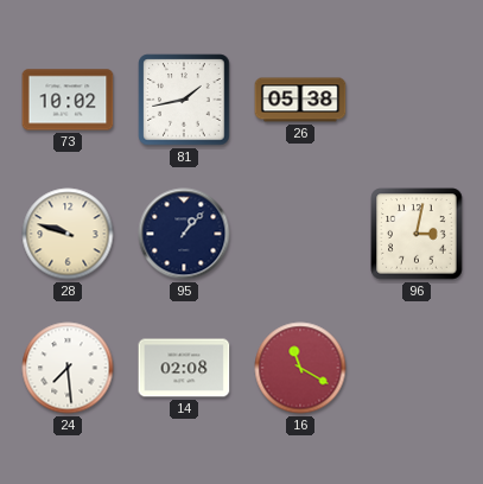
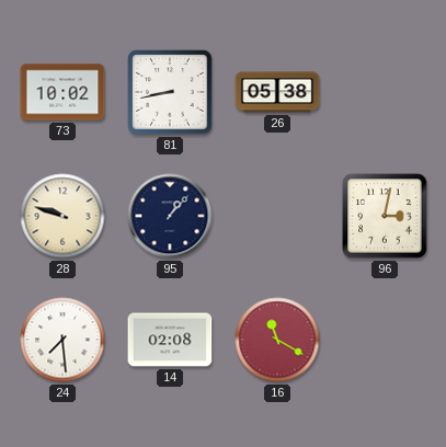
81: 1:43 -> 8:43
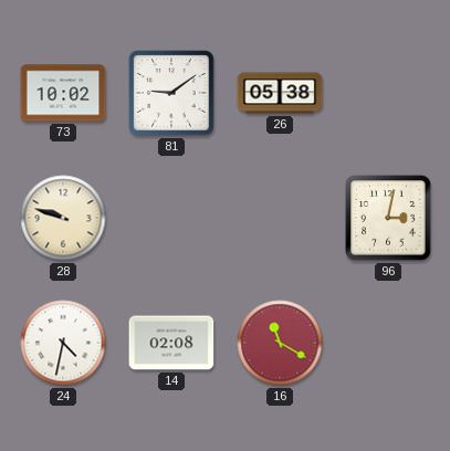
81: 8:43 -> 9:09
95: 1:07 -> none
24: 7:29 -> 4:32
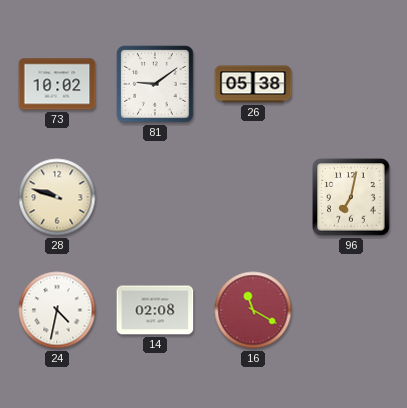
96: 3:02 -> 7:02
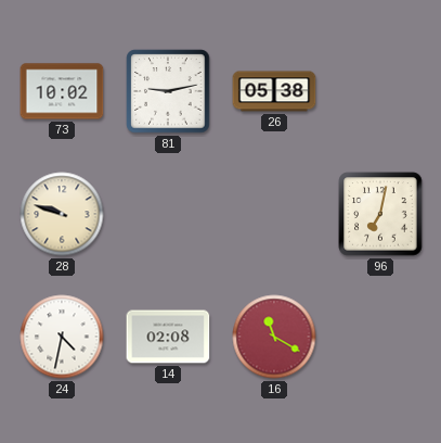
81: 9:09 -> 9:13
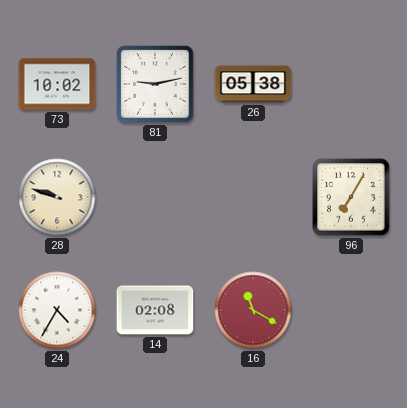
96: 7:02 -> 7:05
24: 4:32 -> 4:35
